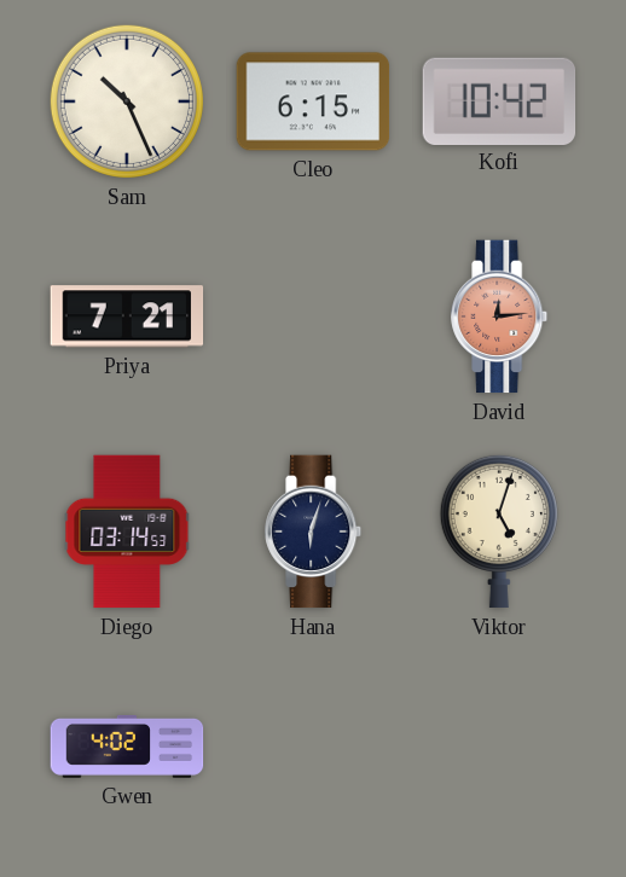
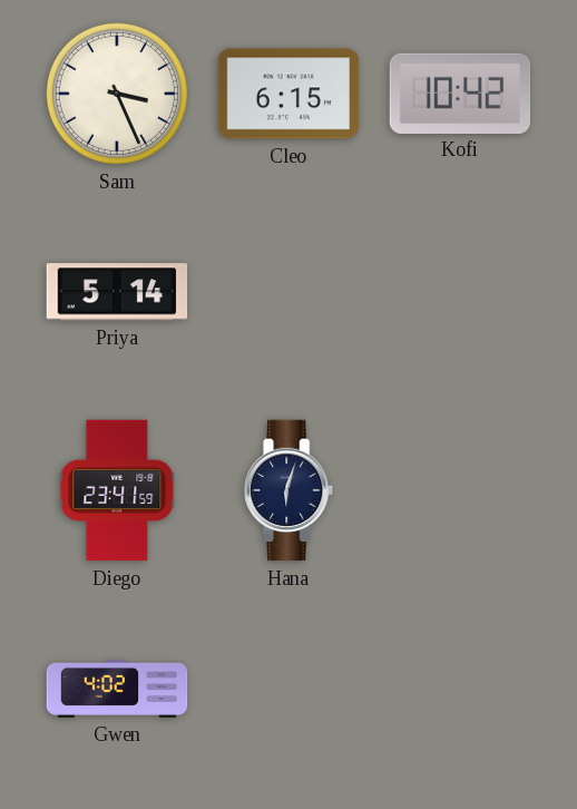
Sam: 10:26 -> 3:26
Priya: 7:21 -> 5:14
David: 12:14 -> none
Diego: 03:14 -> 23:41
Viktor: 5:03 -> none
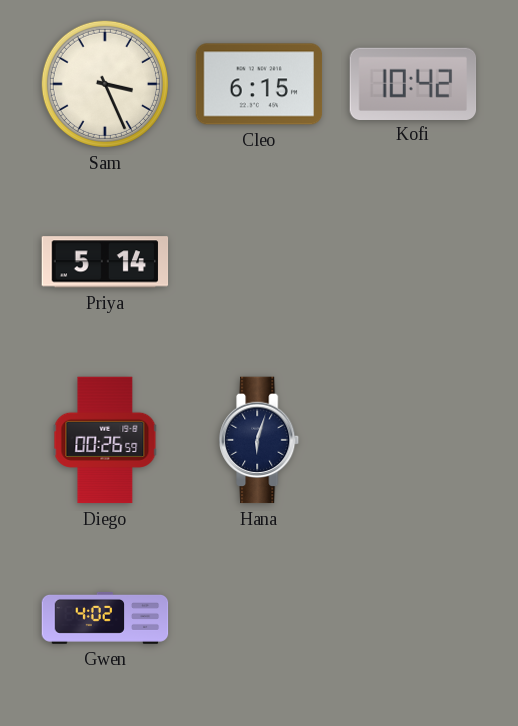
Diego: 23:41 -> 00:26
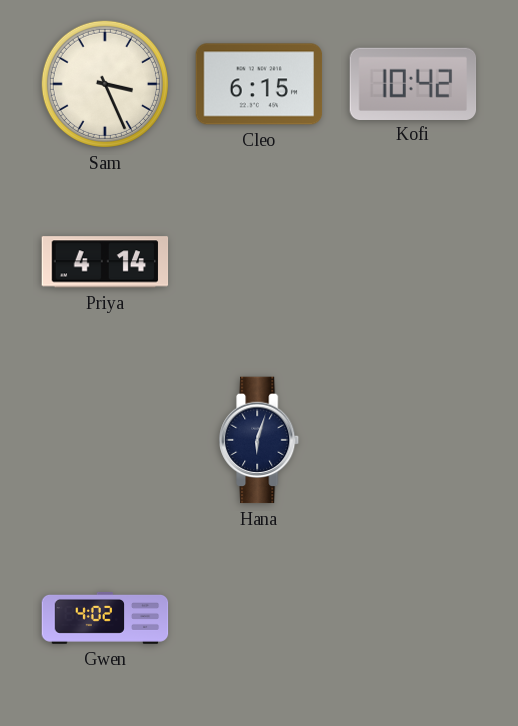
Priya: 5:14 -> 4:14
Diego: 00:26 -> none
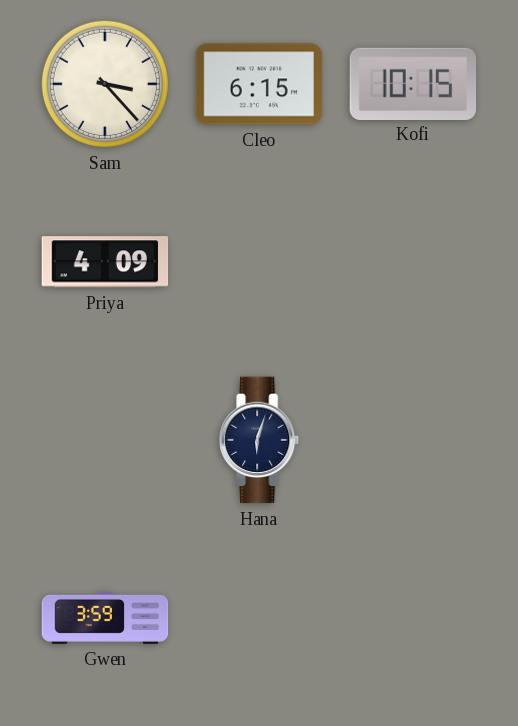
Sam: 3:26 -> 3:23
Kofi: 10:42 -> 10:15
Priya: 4:14 -> 4:09
Gwen: 4:02 -> 3:59
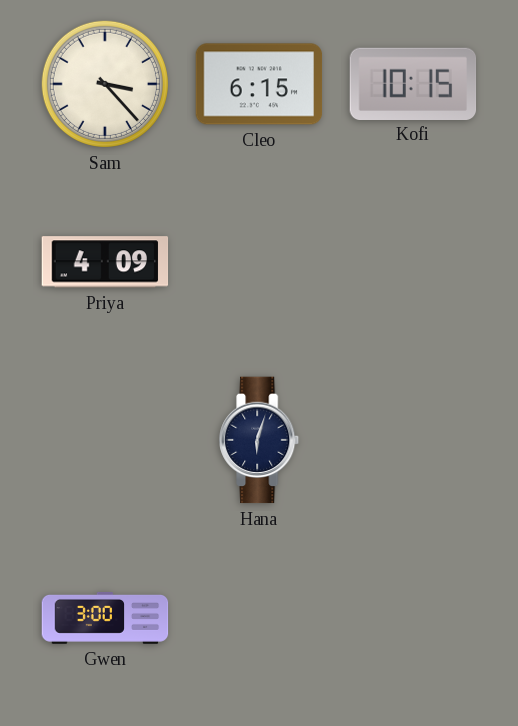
Gwen: 3:59 -> 3:00
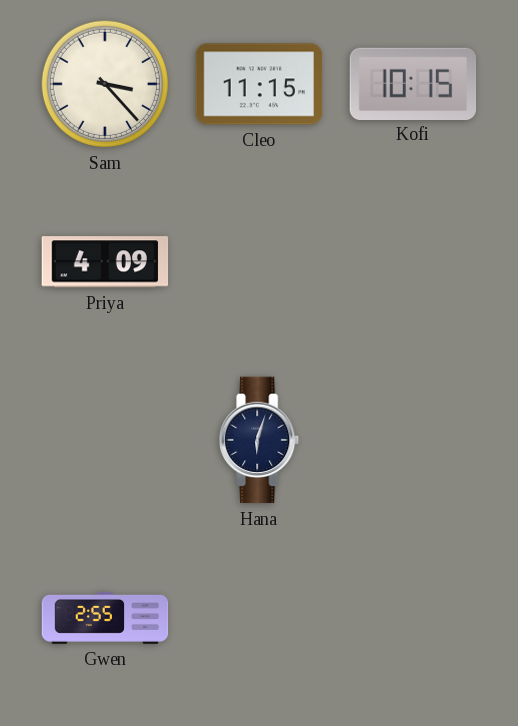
Cleo: 6:15 -> 11:15
Gwen: 3:00 -> 2:55
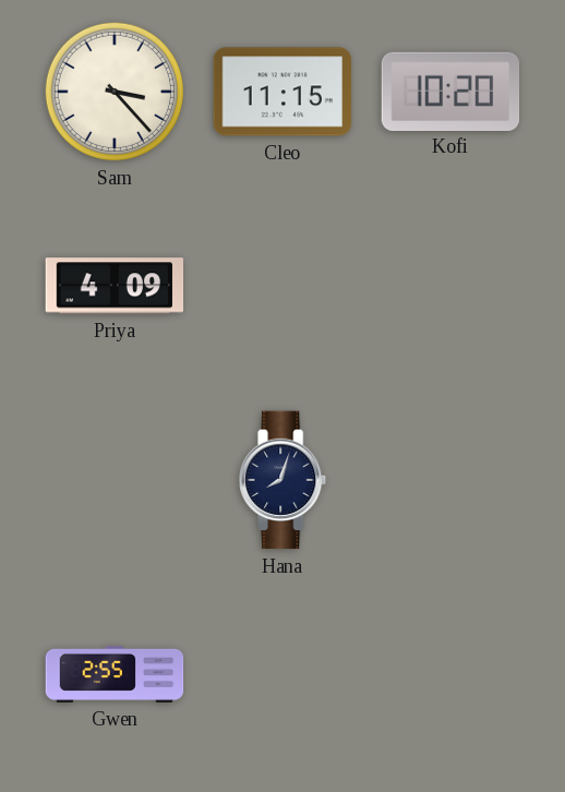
Kofi: 10:15 -> 10:20
Hana: 6:03 -> 8:03
